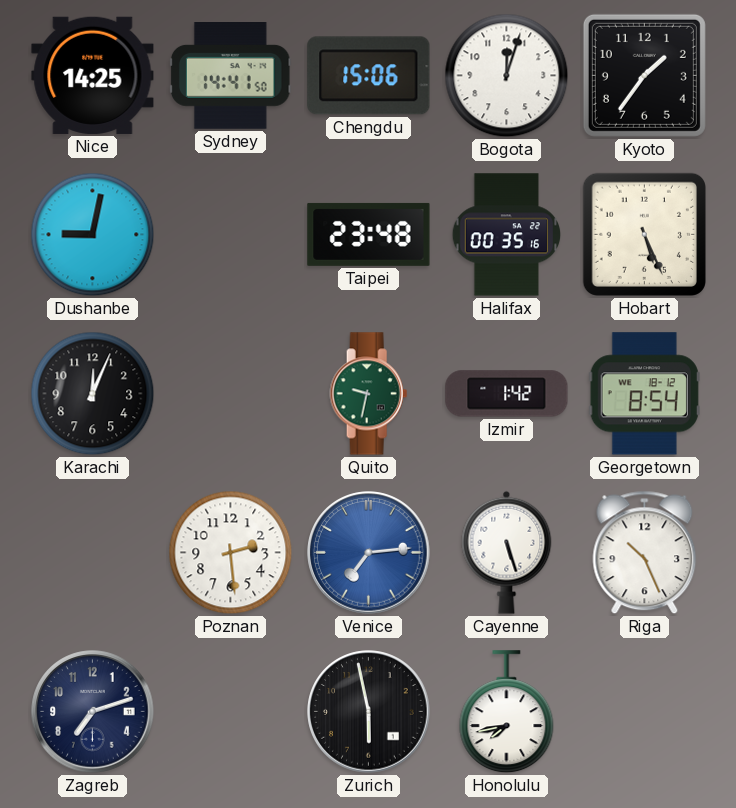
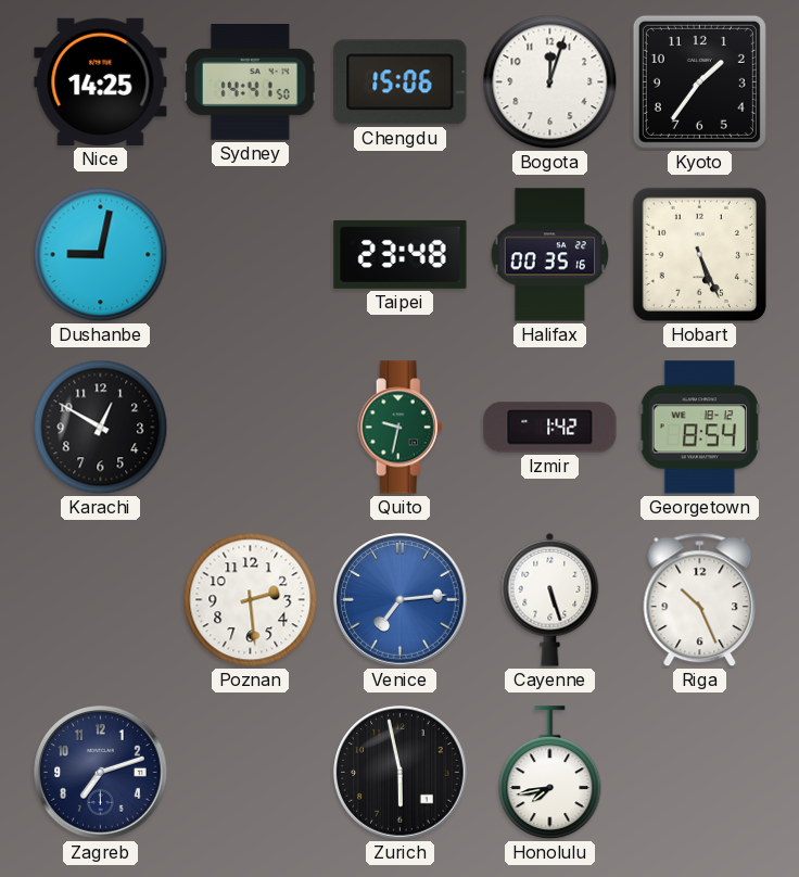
Karachi: 12:04 -> 12:50
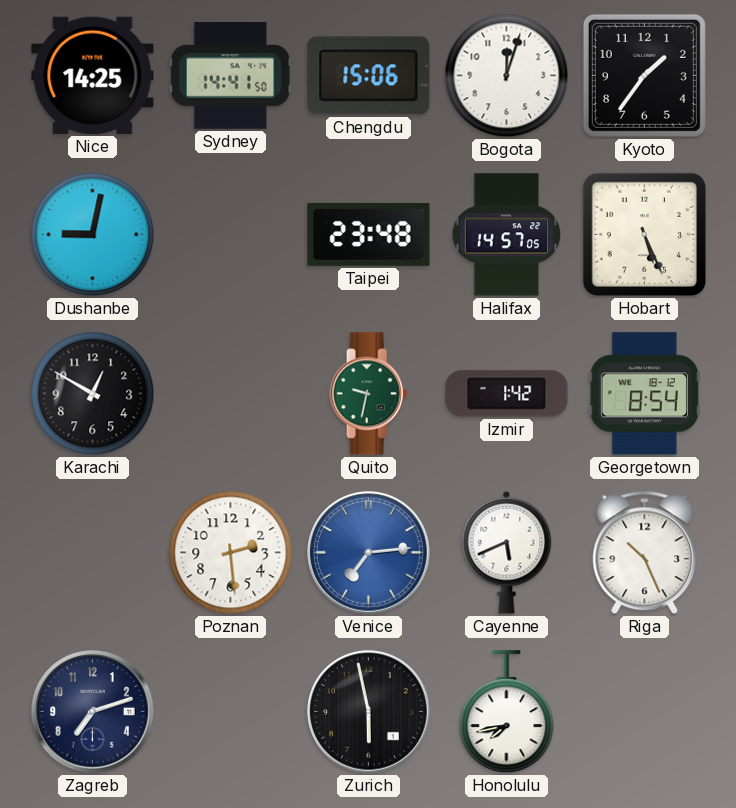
Halifax: 00:35 -> 14:57
Cayenne: 5:27 -> 5:41
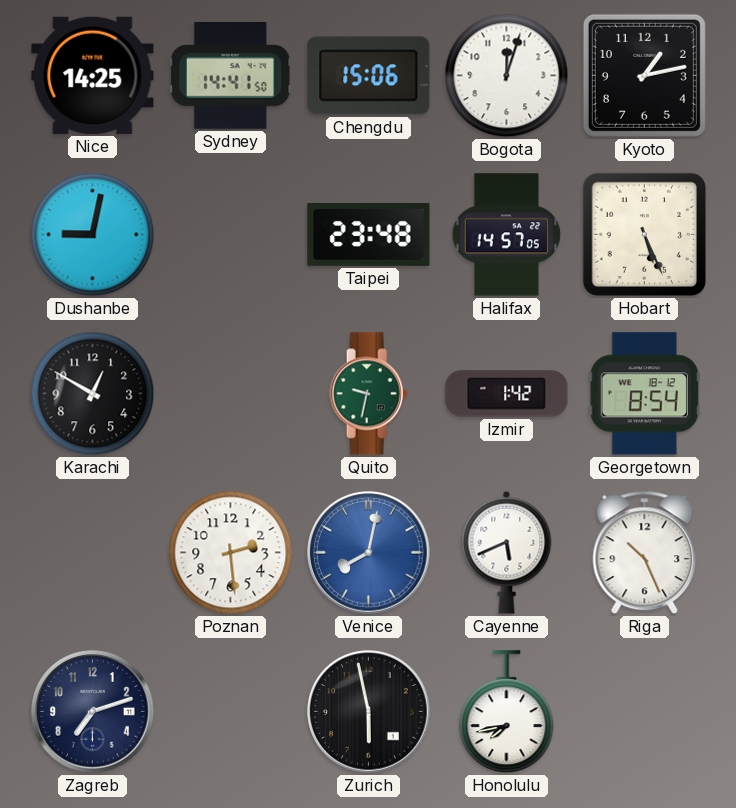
Kyoto: 1:36 -> 1:13
Venice: 7:14 -> 8:02
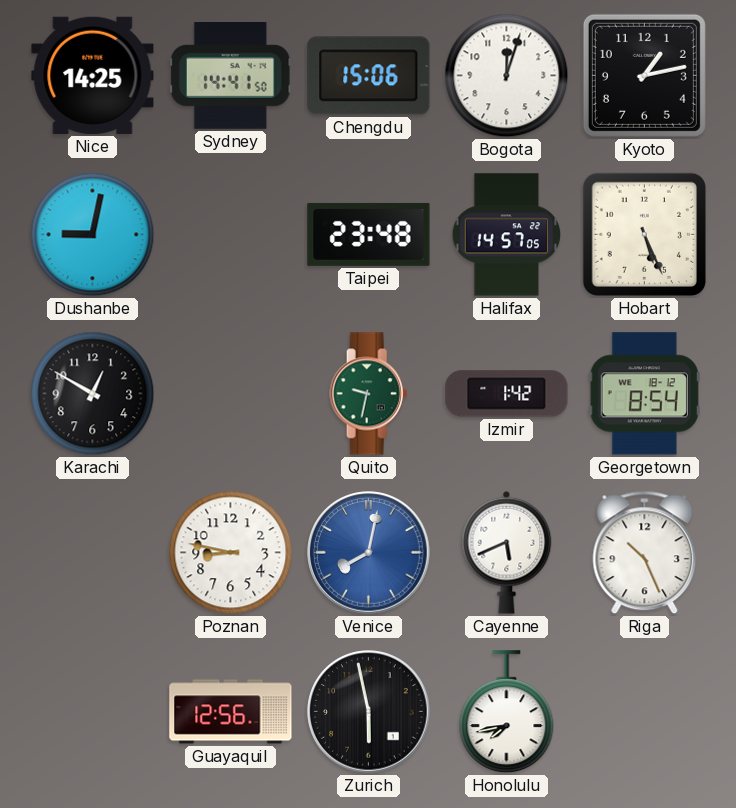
Poznan: 2:29 -> 8:47
Zagreb: 7:12 -> none
Guayaquil: none -> 12:56
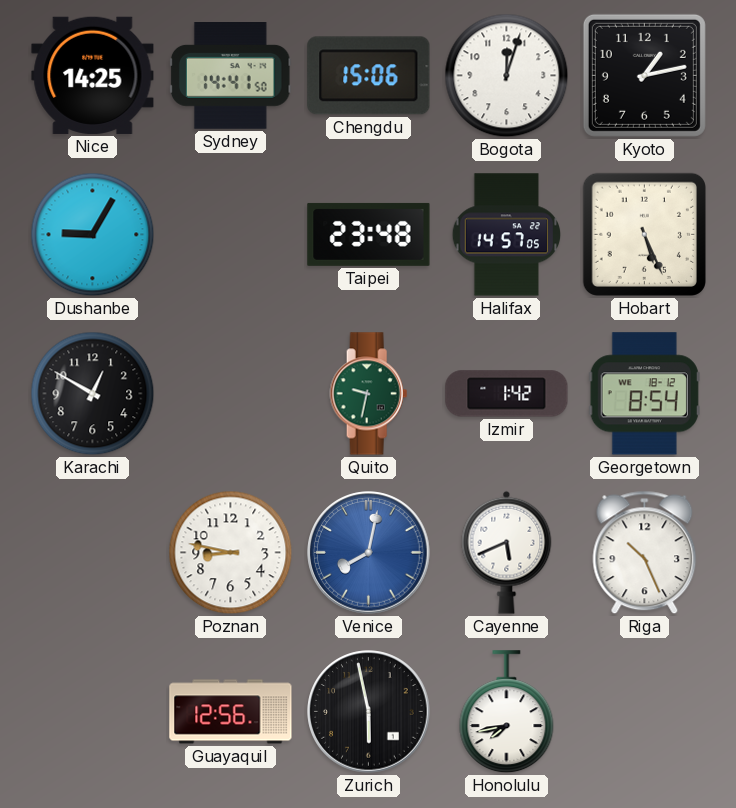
Dushanbe: 9:02 -> 9:05
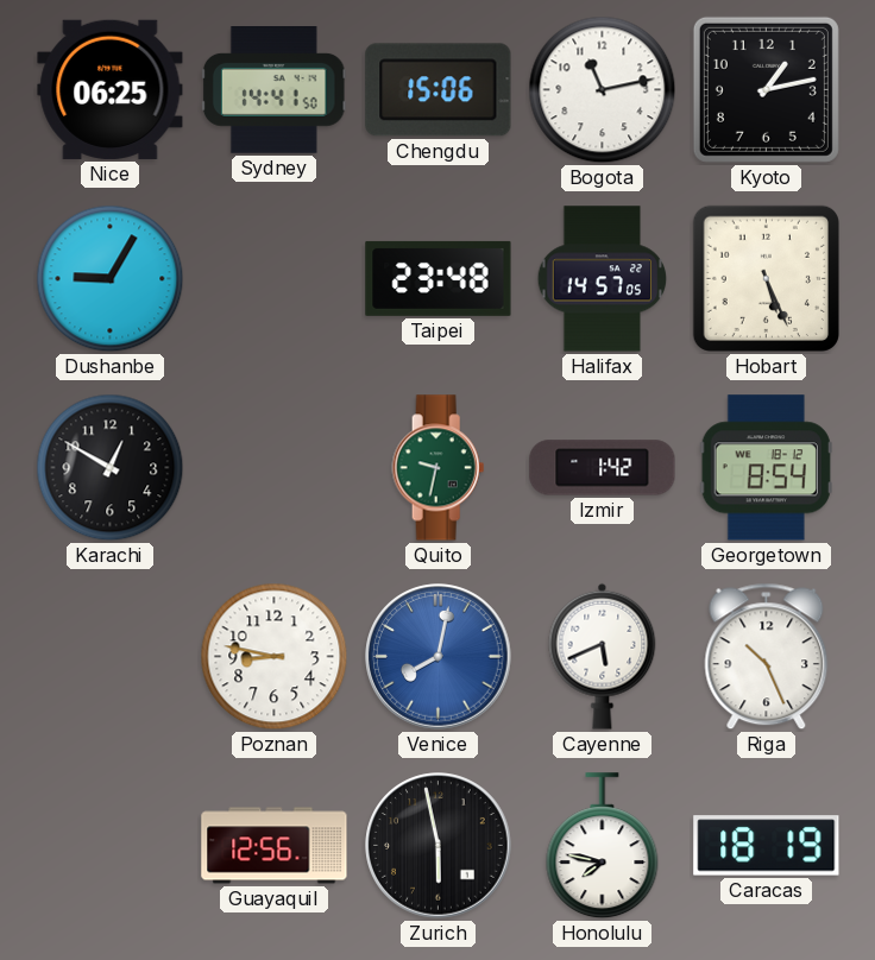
Nice: 14:25 -> 06:25
Bogota: 12:03 -> 11:13
Honolulu: 7:43 -> 7:47
Caracas: none -> 18:19
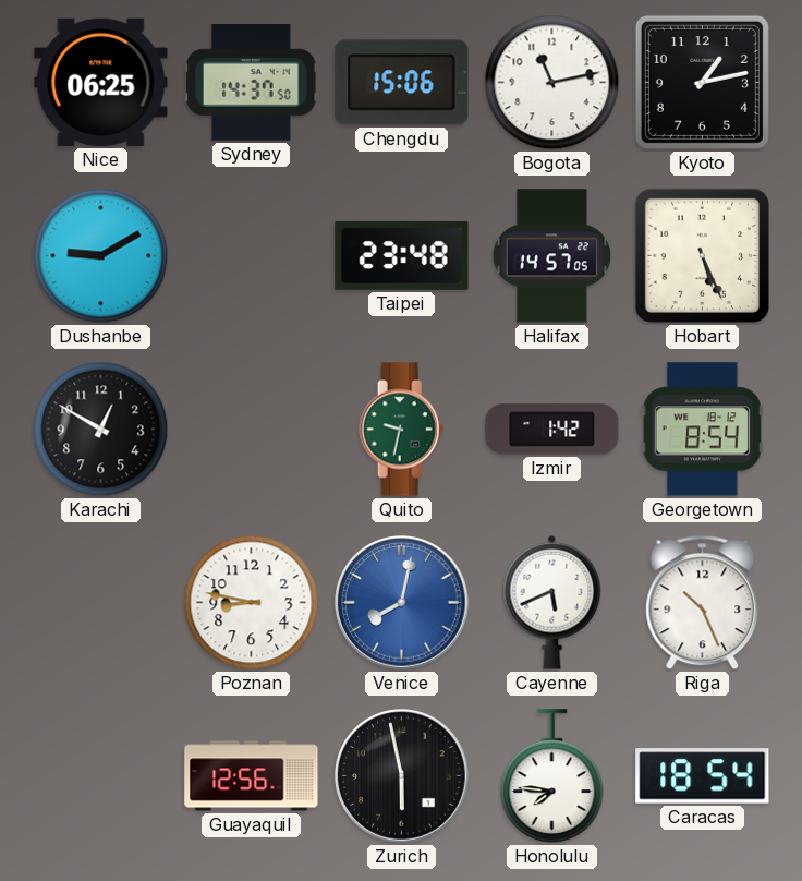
Sydney: 14:41 -> 14:37
Dushanbe: 9:05 -> 9:10
Honolulu: 7:47 -> 7:46
Caracas: 18:19 -> 18:54
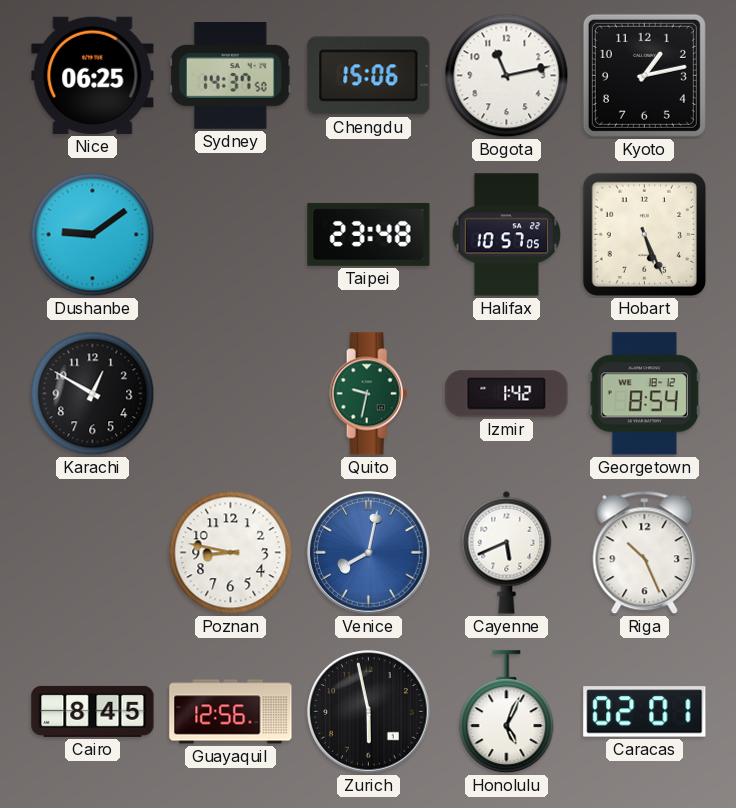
Dushanbe: 9:10 -> 9:09
Halifax: 14:57 -> 10:57
Cairo: none -> 8:45
Honolulu: 7:46 -> 5:04
Caracas: 18:54 -> 02:01
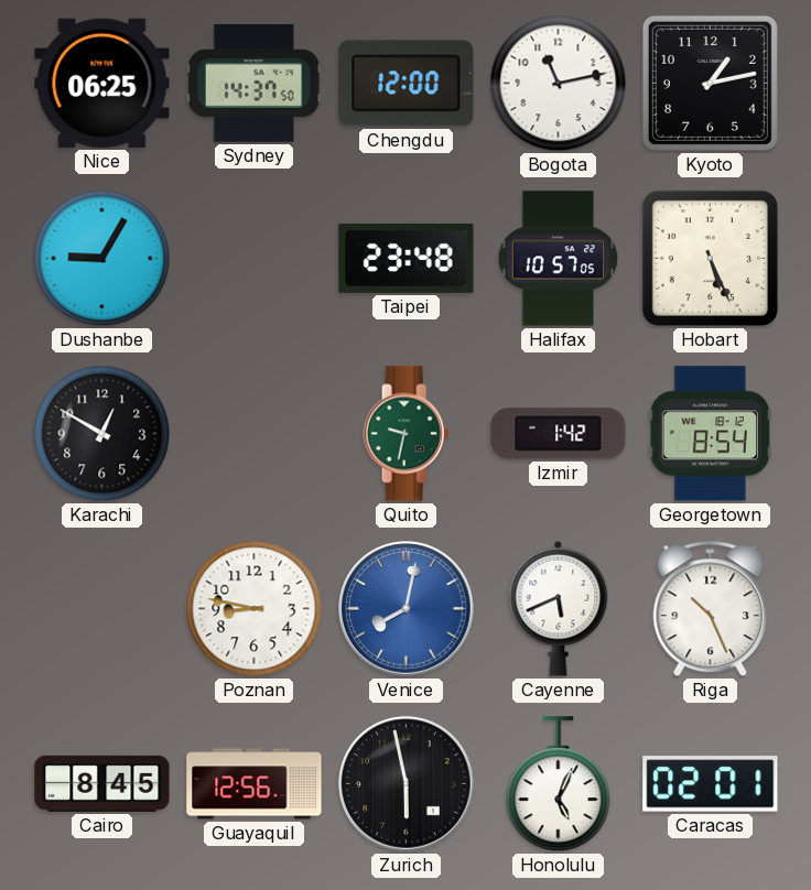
Chengdu: 15:06 -> 12:00
Dushanbe: 9:09 -> 9:05
